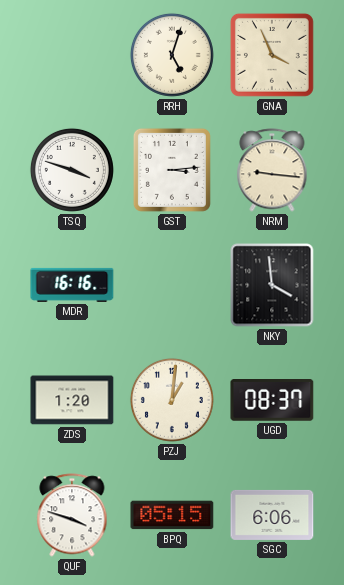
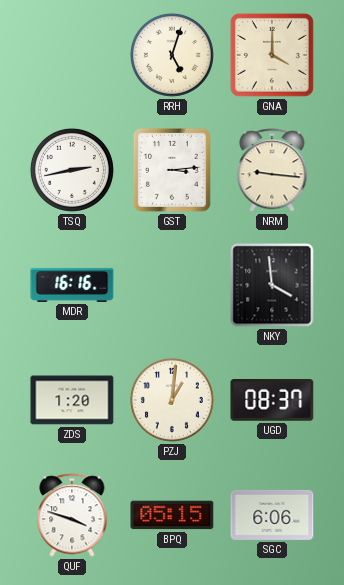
GNA: 3:56 -> 4:00
TSQ: 3:48 -> 2:43
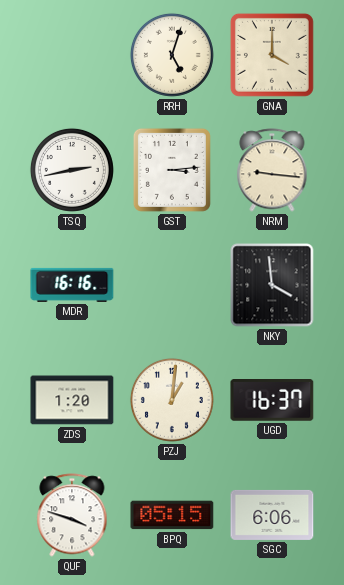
UGD: 08:37 -> 16:37
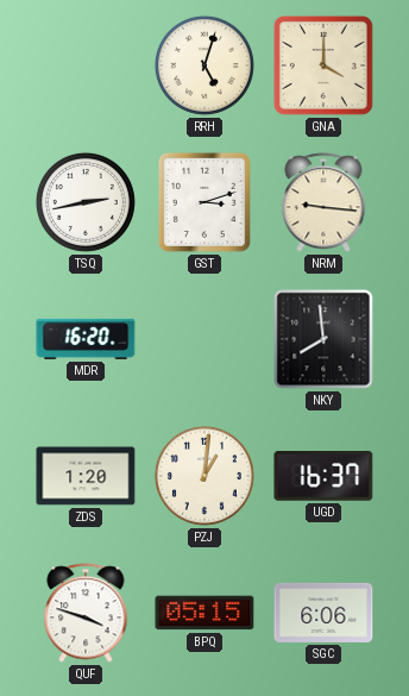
GST: 3:14 -> 3:12
MDR: 16:16 -> 16:20
NKY: 3:59 -> 7:59
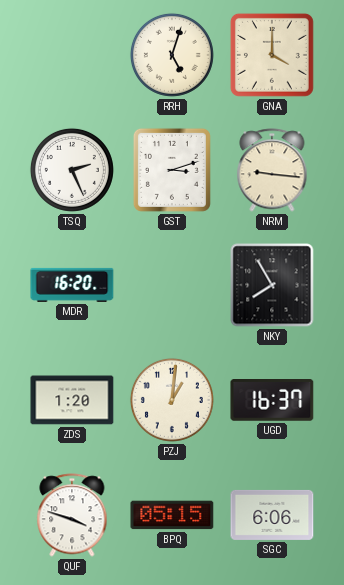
TSQ: 2:43 -> 2:26
NKY: 7:59 -> 7:55
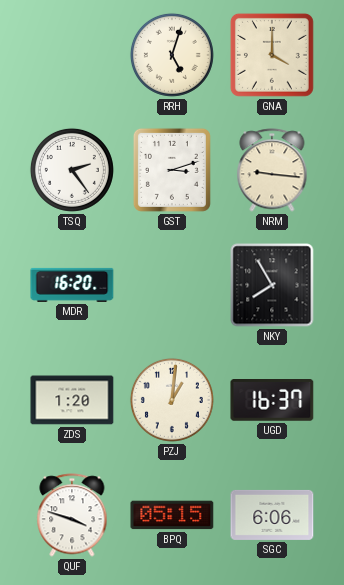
TSQ: 2:26 -> 2:24
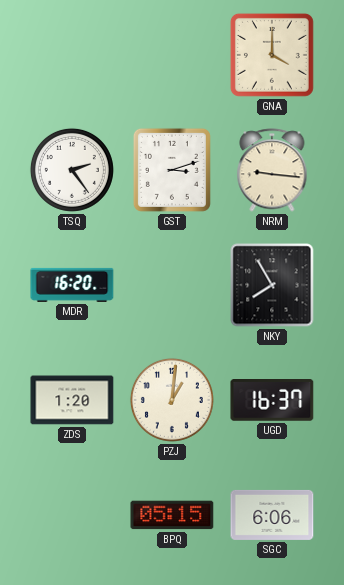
RRH: 5:03 -> none
QUF: 3:48 -> none
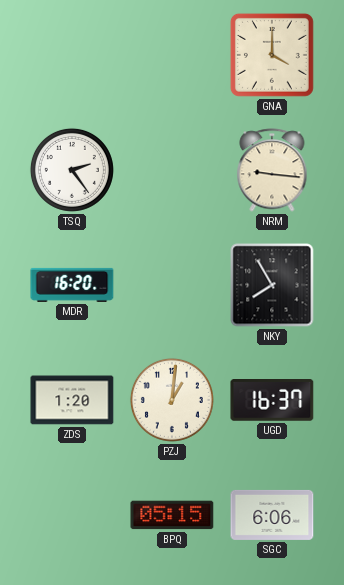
GST: 3:12 -> none
